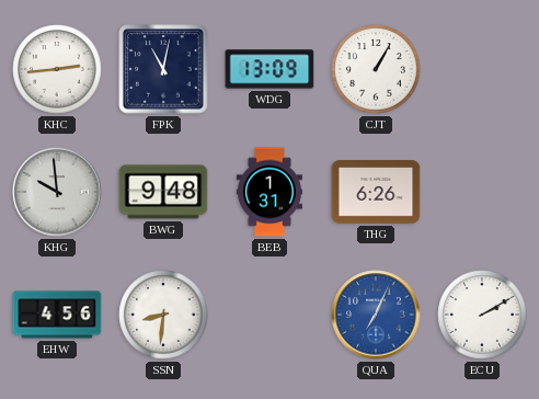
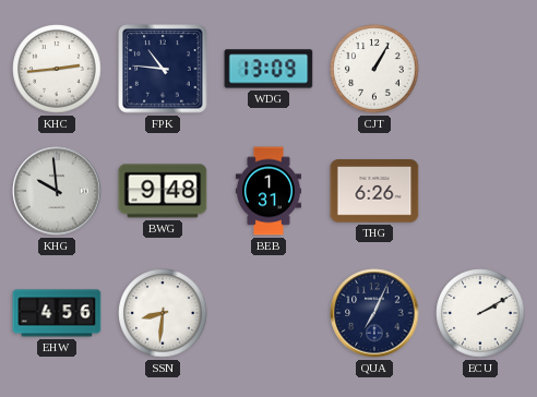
FPK: 11:02 -> 10:46
QUA dial: blue -> navy
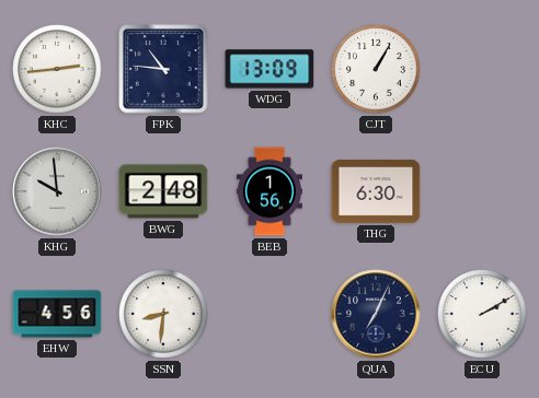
BWG: 9:48 -> 2:48
BEB: 1:31 -> 1:56
THG: 6:26 -> 6:30
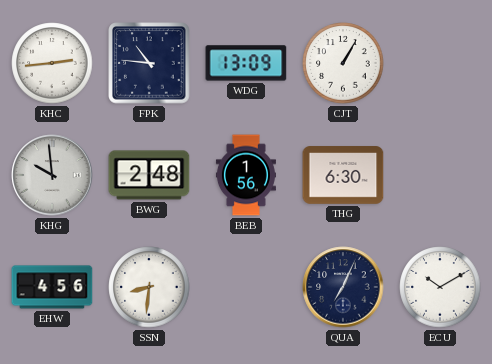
ECU: 2:10 -> 10:10
